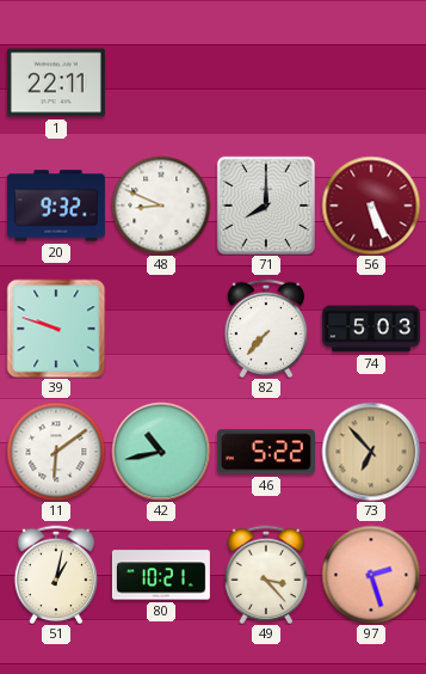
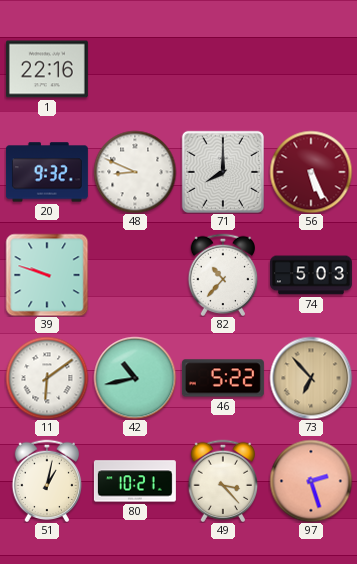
1: 22:11 -> 22:16
82: 7:37 -> 10:37
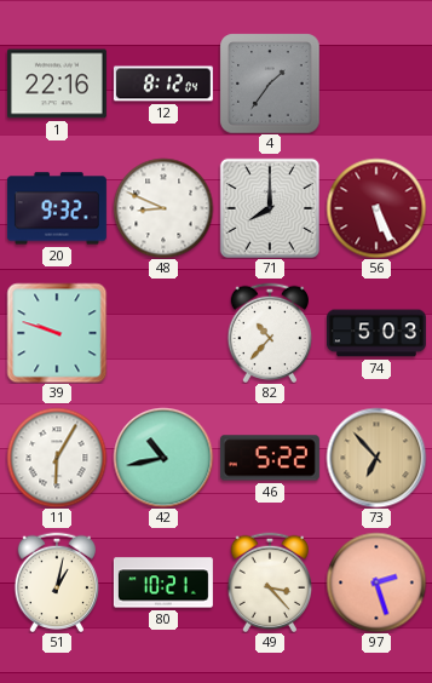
12: none -> 8:12
4: none -> 1:36
11: 6:09 -> 6:05
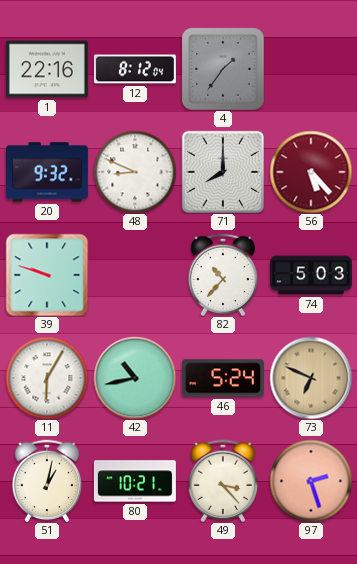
56: 5:26 -> 5:23
46: 5:22 -> 5:24
73: 6:53 -> 6:49
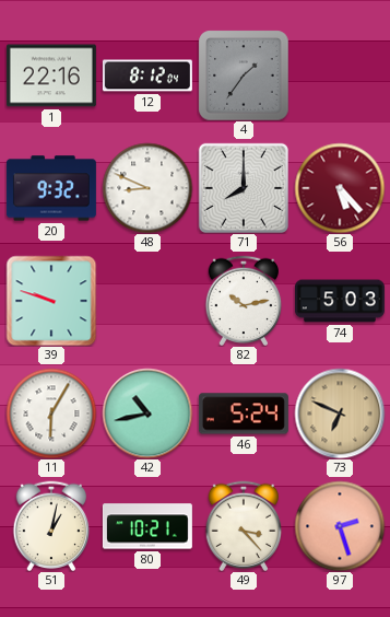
82: 10:37 -> 10:13
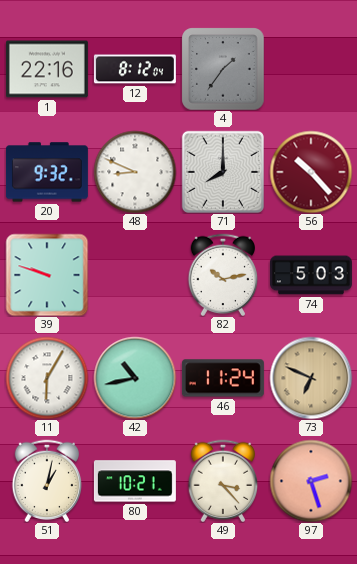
56: 5:23 -> 10:23
46: 5:24 -> 11:24
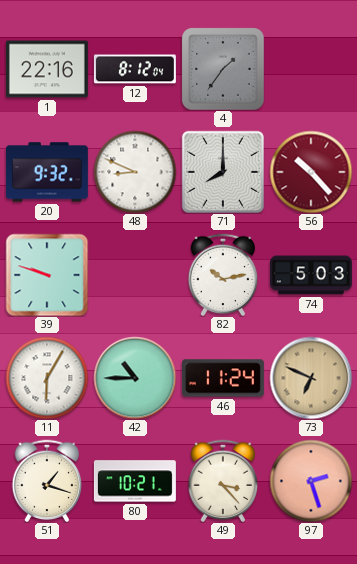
42: 10:43 -> 10:45
51: 1:02 -> 1:18
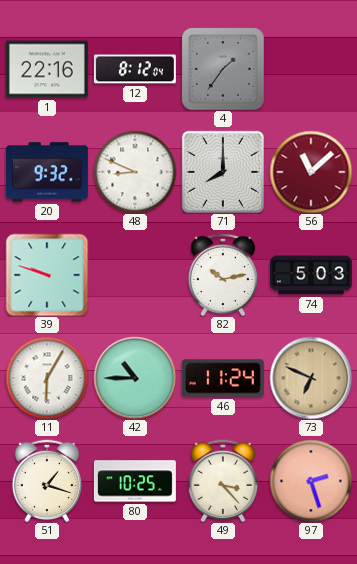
56: 10:23 -> 11:08
80: 10:21 -> 10:25
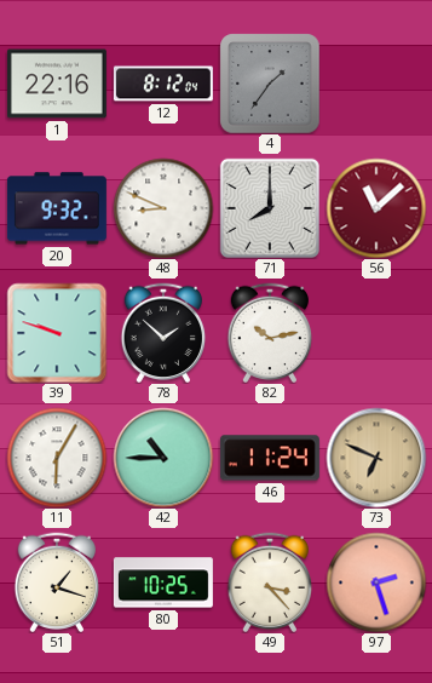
78: none -> 1:52
74: 5:03 -> none
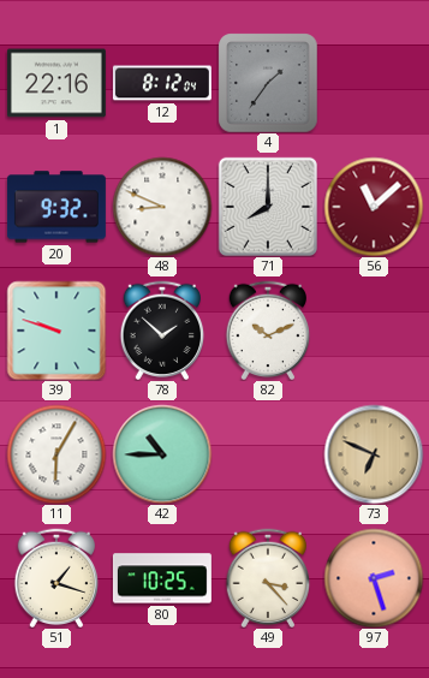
82: 10:13 -> 10:11
46: 11:24 -> none
